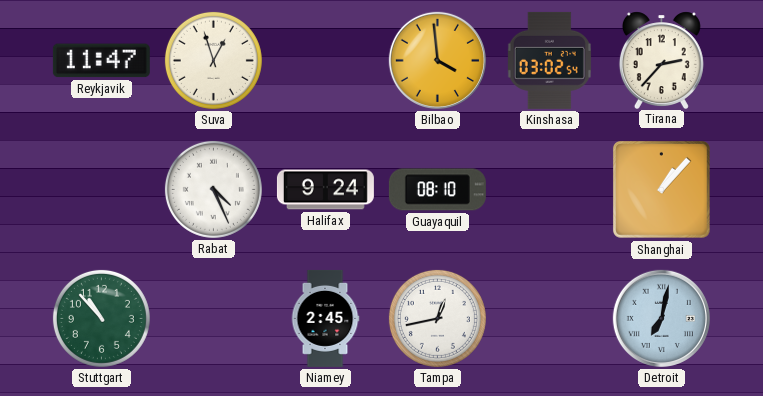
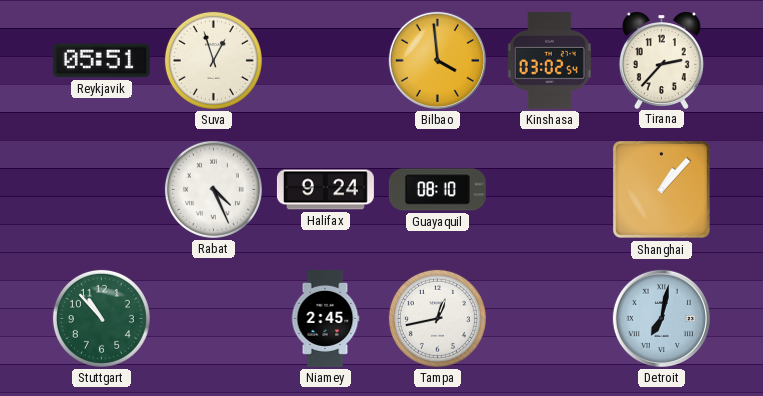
Reykjavik: 11:47 -> 05:51
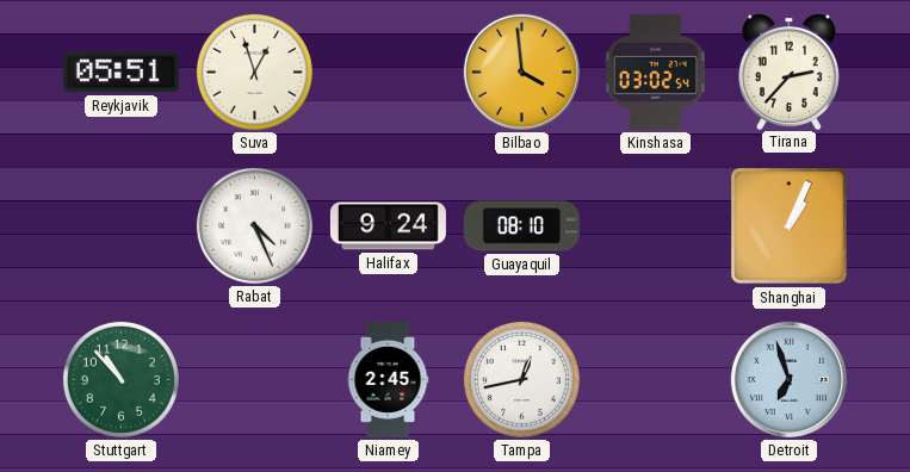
Shanghai: 1:07 -> 1:04
Detroit: 7:02 -> 6:57
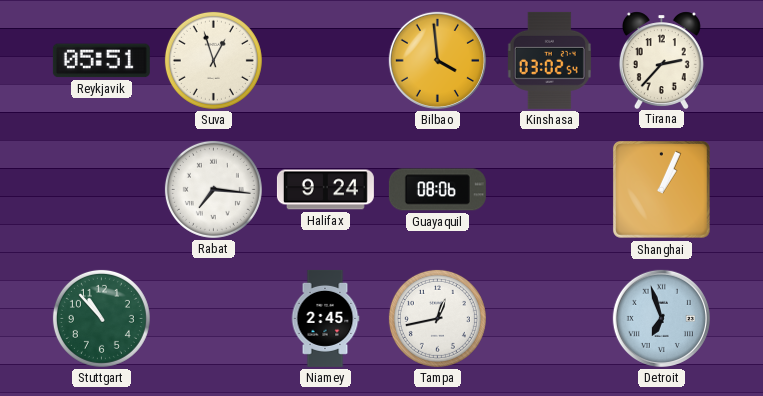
Rabat: 4:26 -> 7:16
Guayaquil: 08:10 -> 08:06
